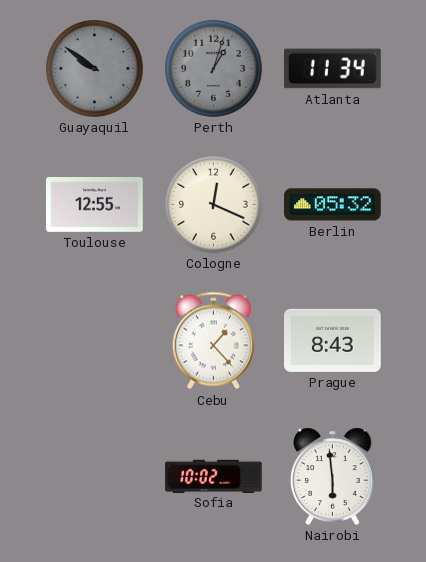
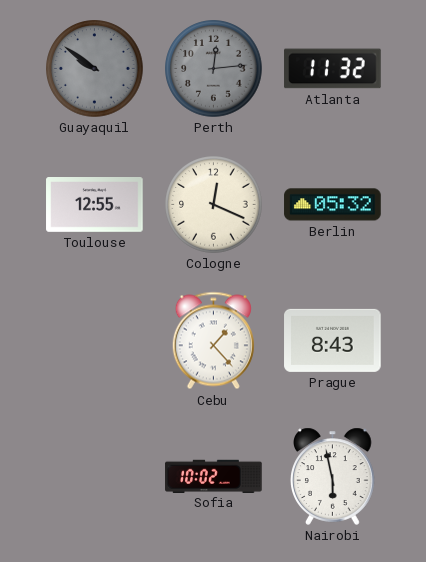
Perth: 1:03 -> 12:14
Atlanta: 11:34 -> 11:32
Nairobi: 5:59 -> 5:58
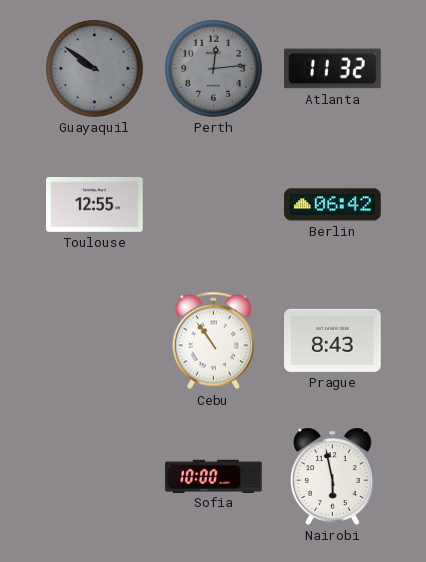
Cologne: 12:19 -> none
Berlin: 05:32 -> 06:42
Cebu: 1:23 -> 10:54
Sofia: 10:02 -> 10:00
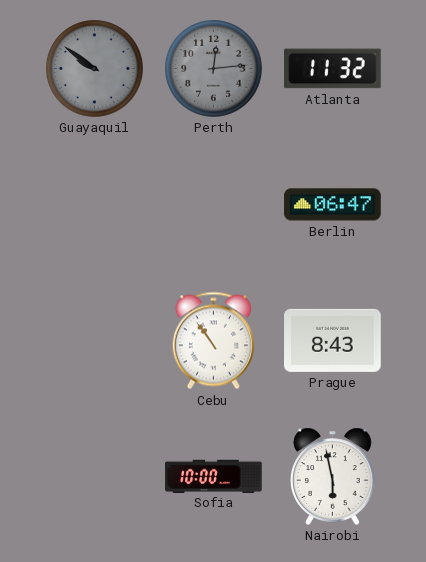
Toulouse: 12:55 -> none
Berlin: 06:42 -> 06:47
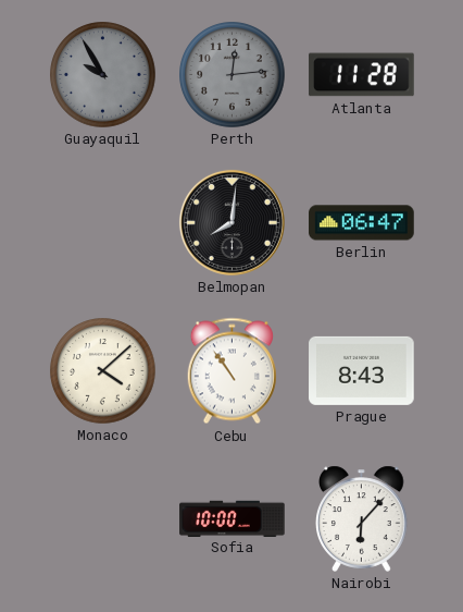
Guayaquil: 9:51 -> 9:55
Atlanta: 11:32 -> 11:28
Belmopan: none -> 8:01
Monaco: none -> 4:08
Nairobi: 5:58 -> 6:07
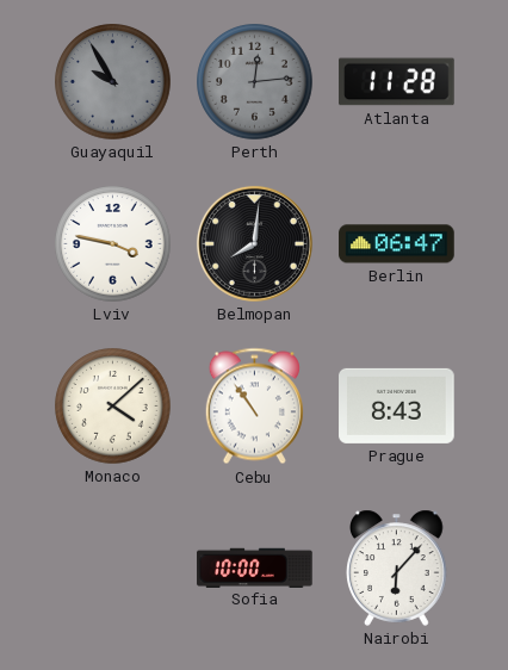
Lviv: none -> 3:47
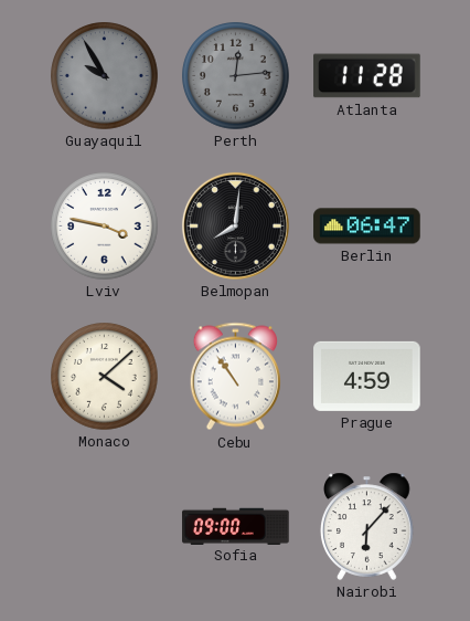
Prague: 8:43 -> 4:59
Sofia: 10:00 -> 09:00
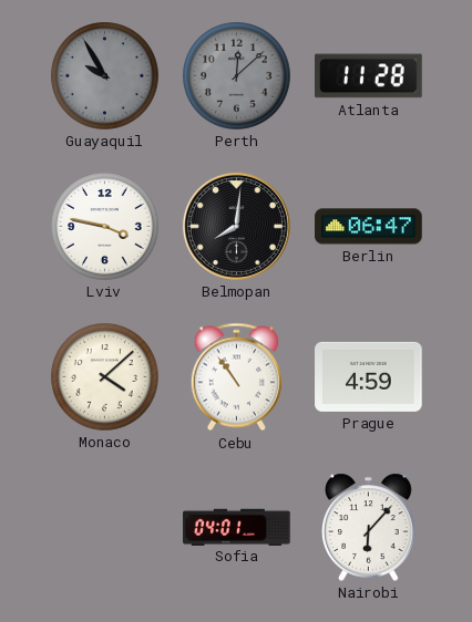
Perth: 12:14 -> 12:08
Sofia: 09:00 -> 04:01
